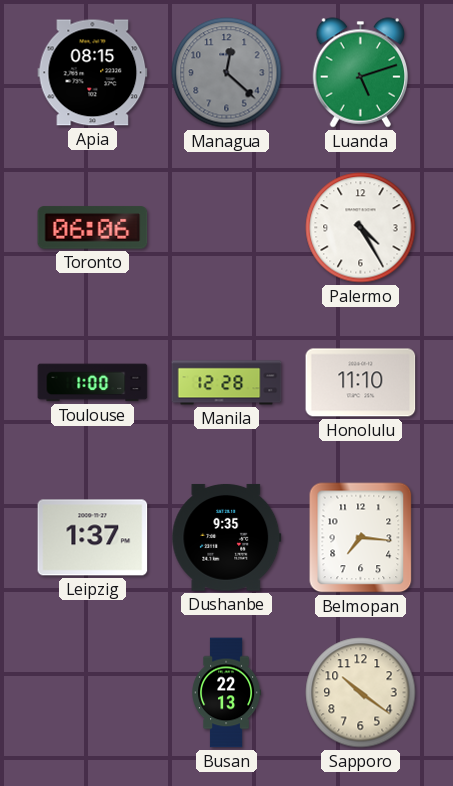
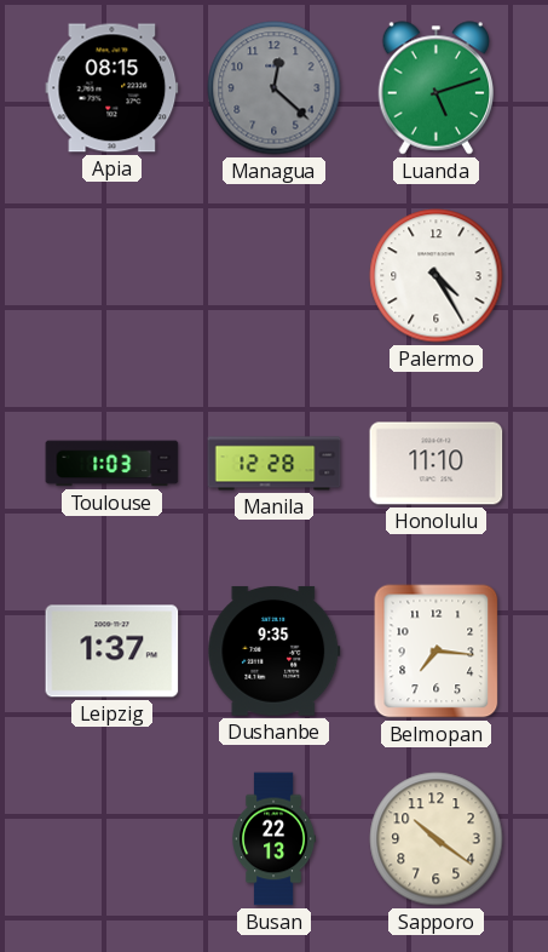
Toronto: 06:06 -> none
Toulouse: 1:00 -> 1:03
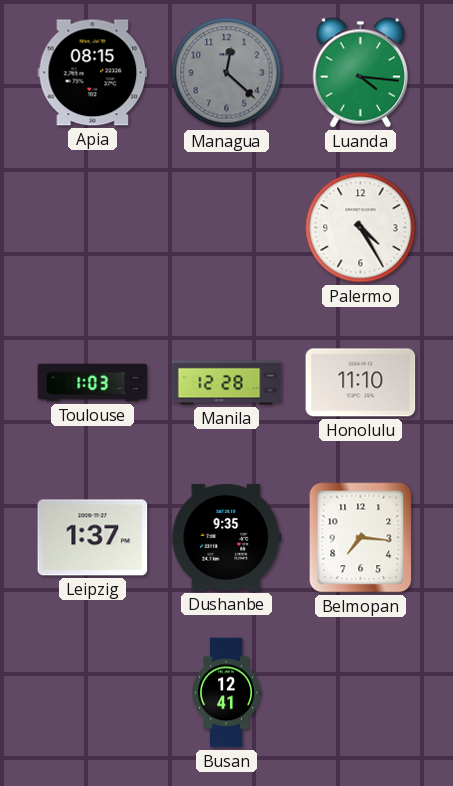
Luanda: 5:12 -> 4:16
Busan: 22:13 -> 12:41
Sapporo: 10:21 -> none
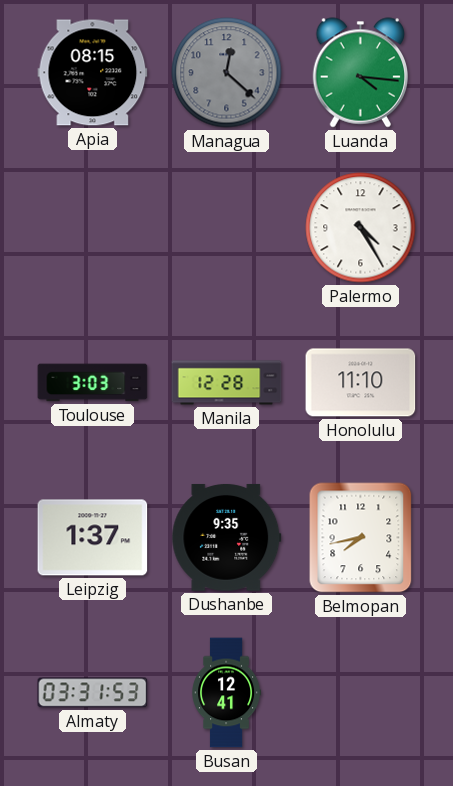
Toulouse: 1:03 -> 3:03
Belmopan: 7:16 -> 7:43
Almaty: none -> 03:31
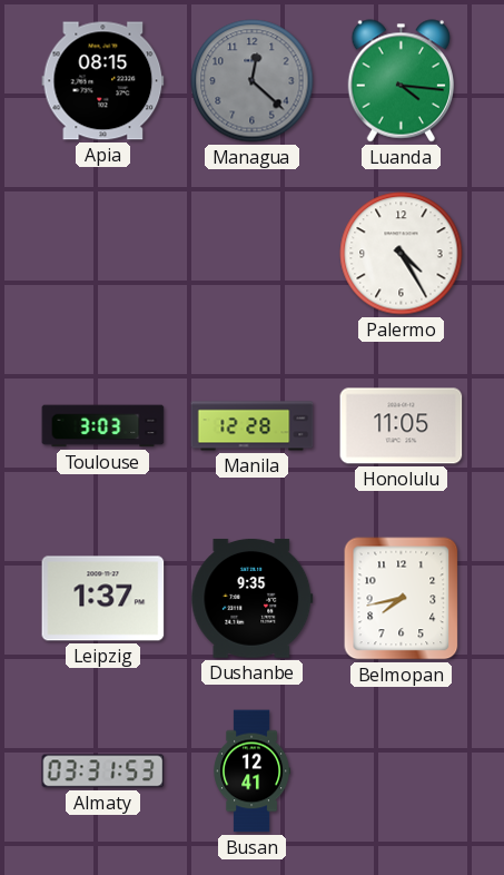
Honolulu: 11:10 -> 11:05
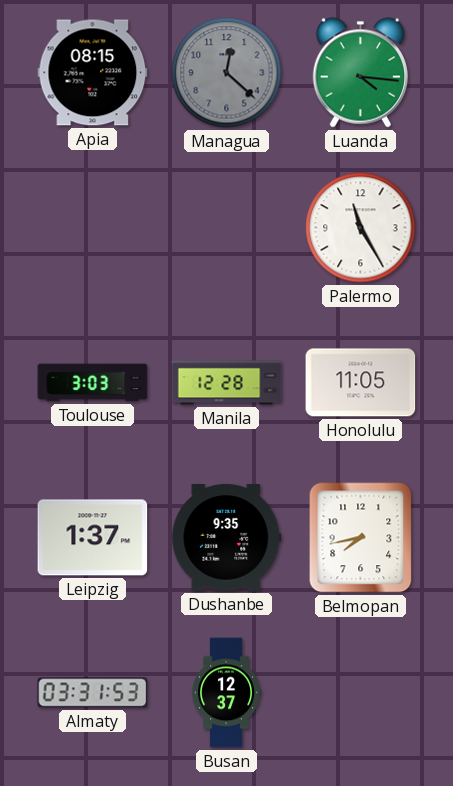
Palermo: 4:25 -> 11:25
Busan: 12:41 -> 12:37
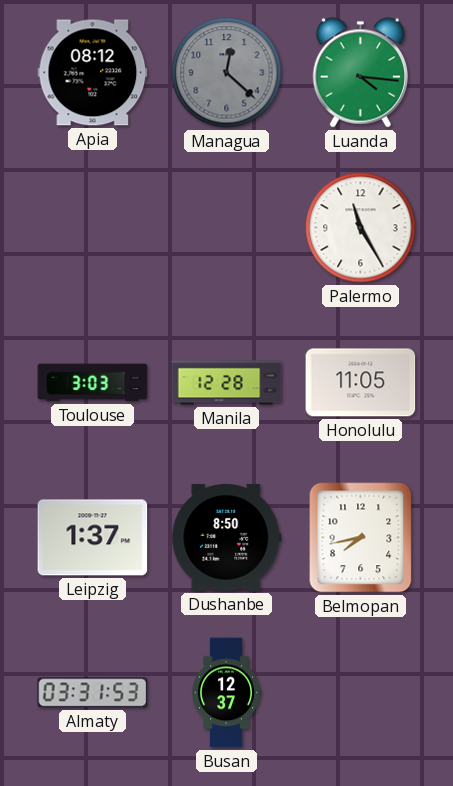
Apia: 08:15 -> 08:12
Dushanbe: 9:35 -> 8:50
